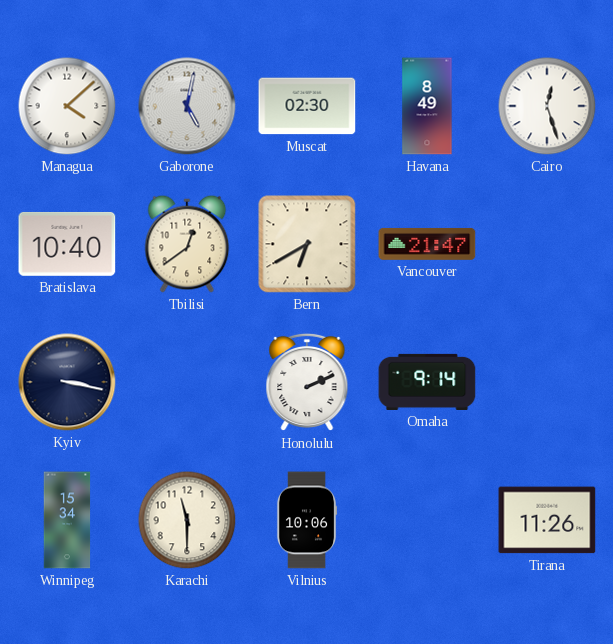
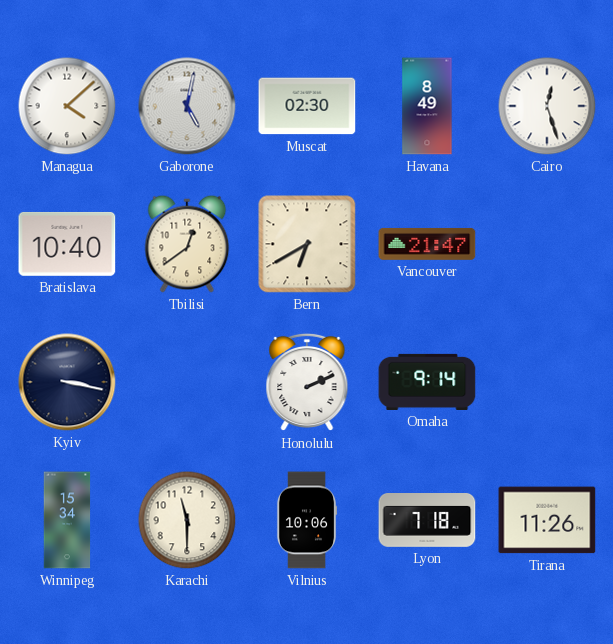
Lyon: none -> 7:18
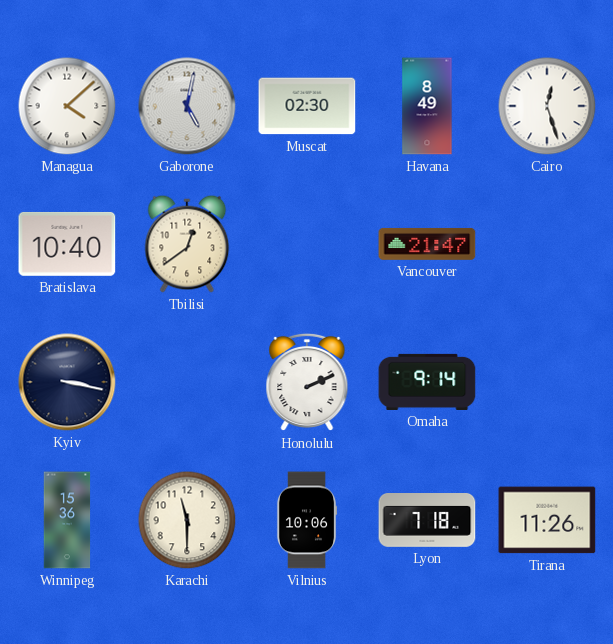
Bern: 6:40 -> none
Winnipeg: 15:34 -> 15:36
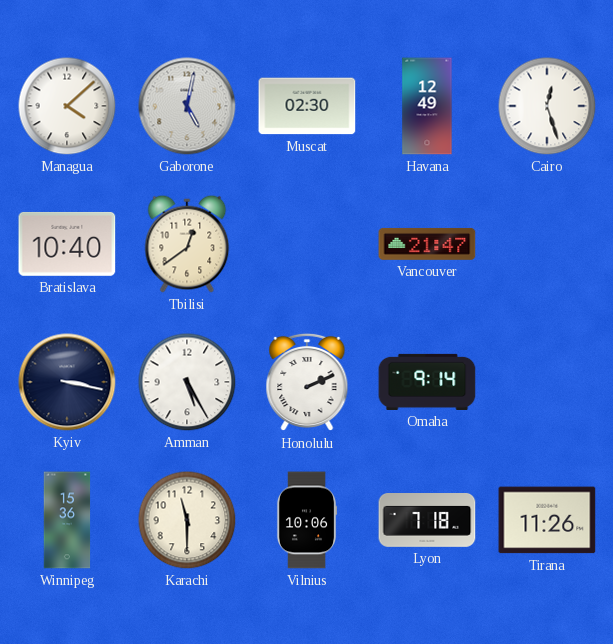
Havana: 8:49 -> 12:49
Amman: none -> 5:25
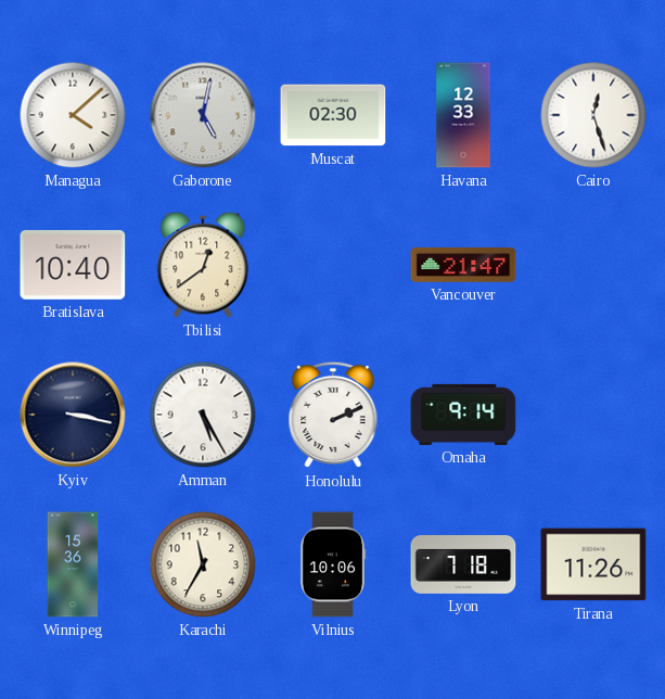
Havana: 12:49 -> 12:33
Karachi: 11:30 -> 11:35
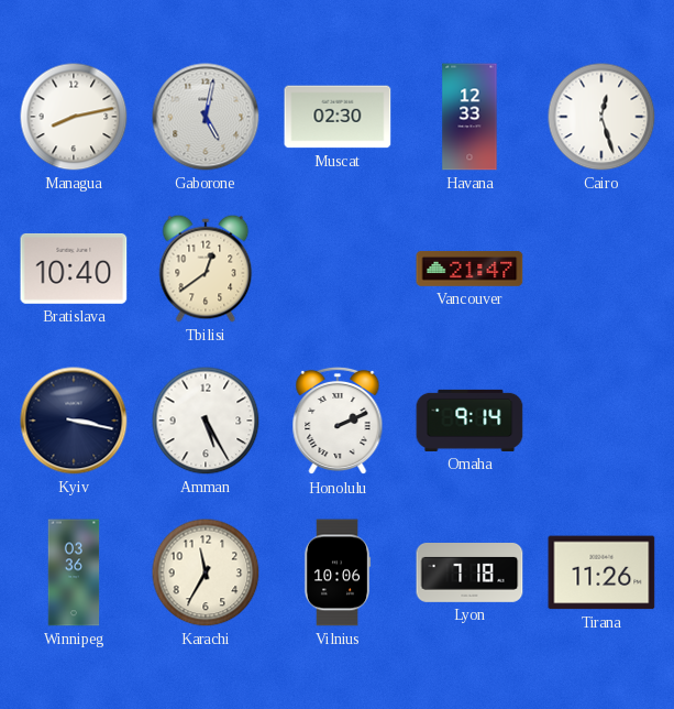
Managua: 4:08 -> 8:13
Winnipeg: 15:36 -> 03:36
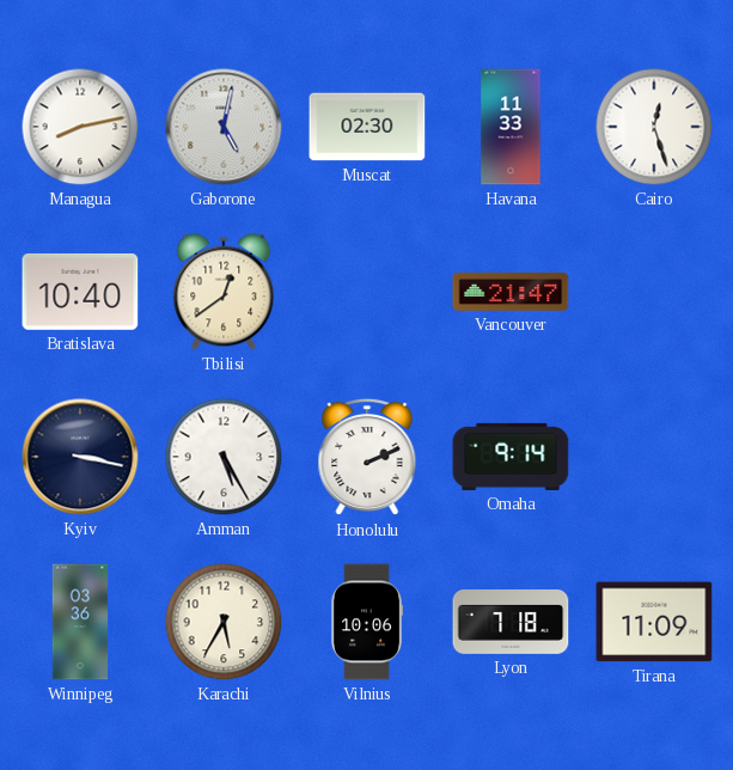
Havana: 12:33 -> 11:33
Karachi: 11:35 -> 5:35
Tirana: 11:26 -> 11:09
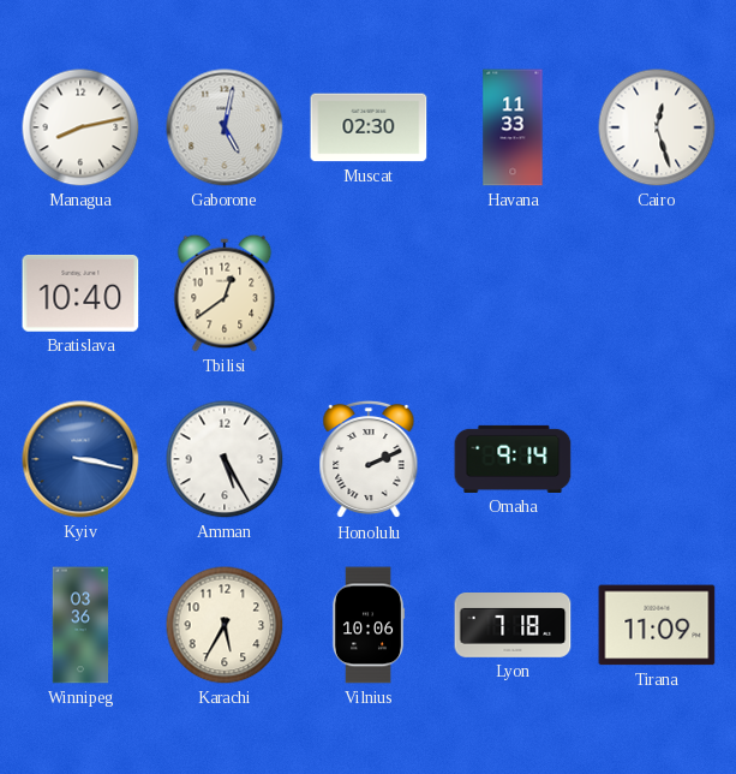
Vancouver: 21:47 -> none
Kyiv dial: navy -> blue
